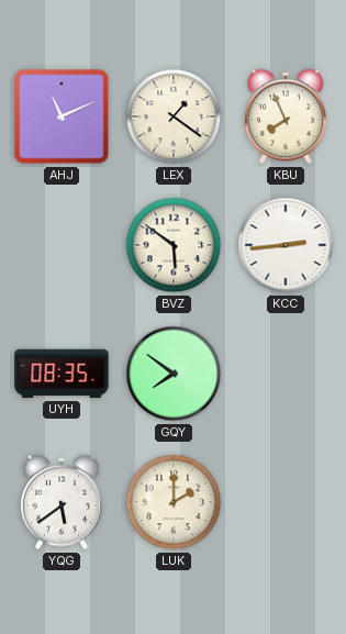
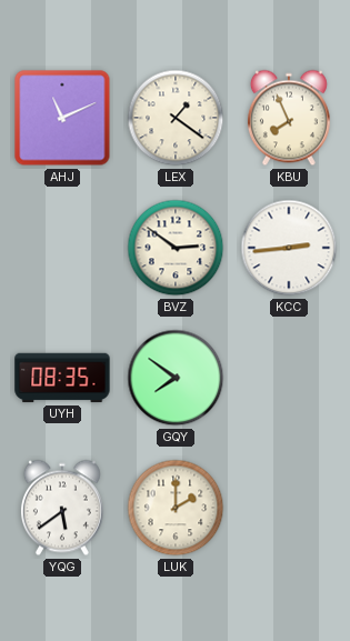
BVZ: 5:51 -> 2:51
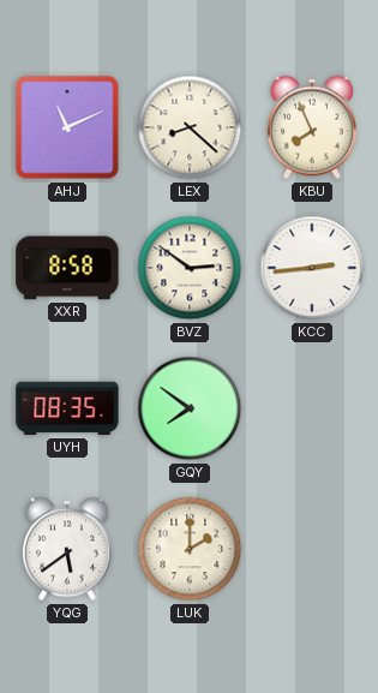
LEX: 1:21 -> 8:22
XXR: none -> 8:58
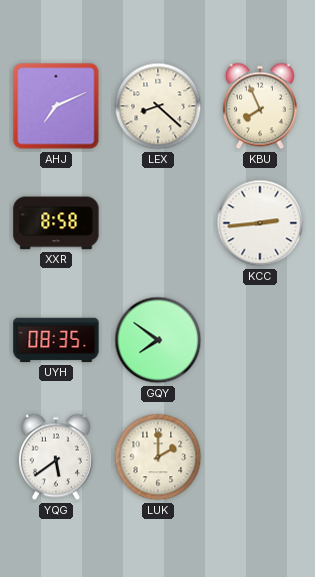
AHJ: 11:11 -> 7:11
BVZ: 2:51 -> none
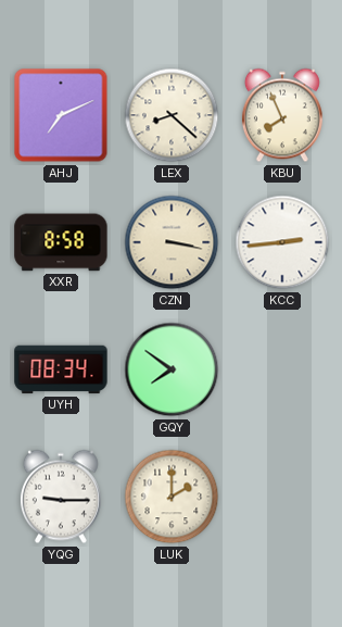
CZN: none -> 3:17
UYH: 08:35 -> 08:34
YQG: 5:39 -> 9:15
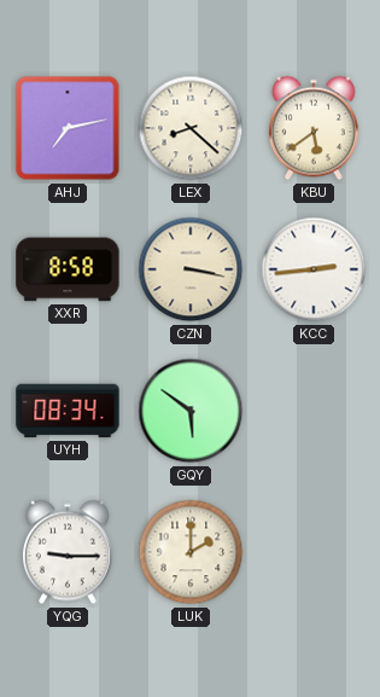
AHJ: 7:11 -> 7:13
KBU: 7:56 -> 5:39
GQY: 7:51 -> 5:51
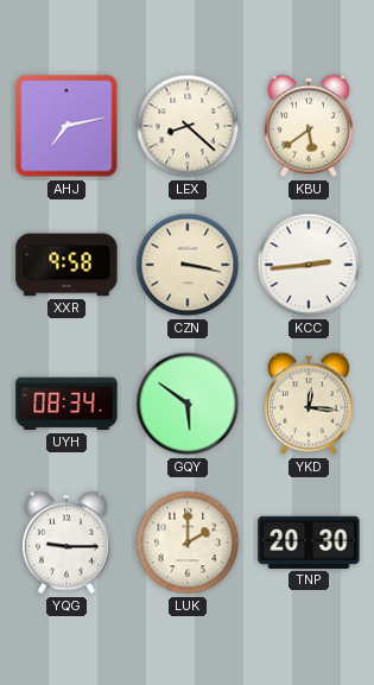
XXR: 8:58 -> 9:58
YKD: none -> 12:16
TNP: none -> 20:30
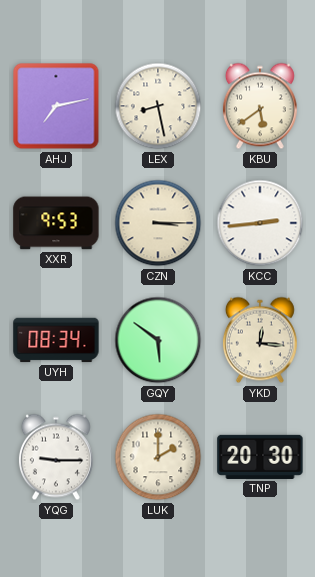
LEX: 8:22 -> 8:28
XXR: 9:58 -> 9:53
CZN: 3:17 -> 3:15
